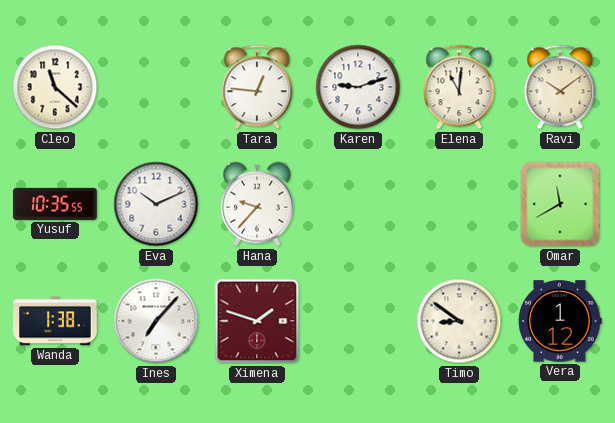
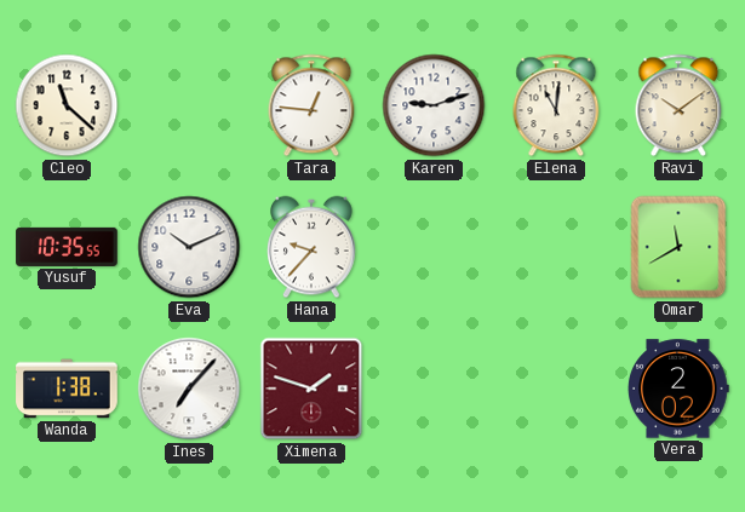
Timo: 8:51 -> none
Vera: 1:12 -> 2:02
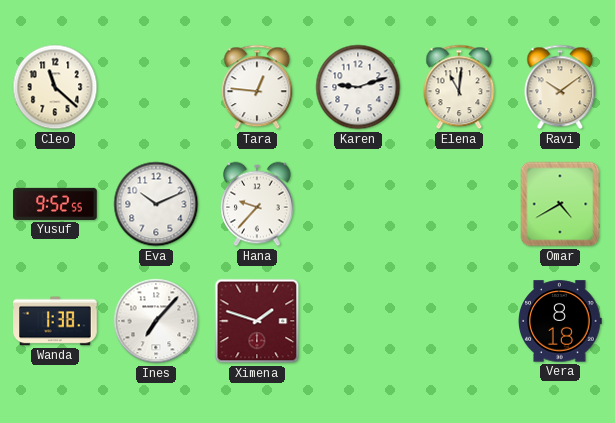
Yusuf: 10:35 -> 9:52
Omar: 11:40 -> 4:40
Vera: 2:02 -> 8:18
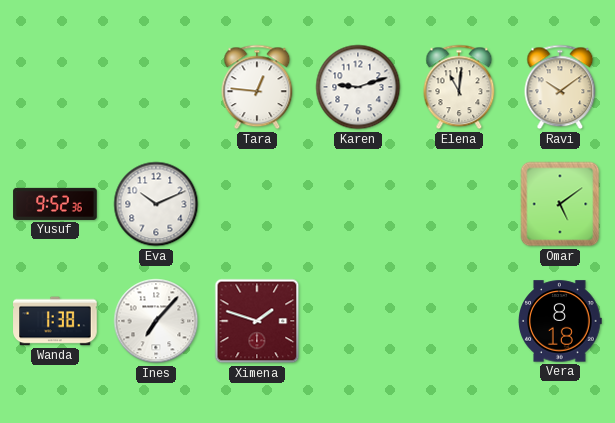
Cleo: 11:22 -> none
Yusuf: 9:52:55 -> 9:52:36
Hana: 9:37 -> none
Omar: 4:40 -> 5:09
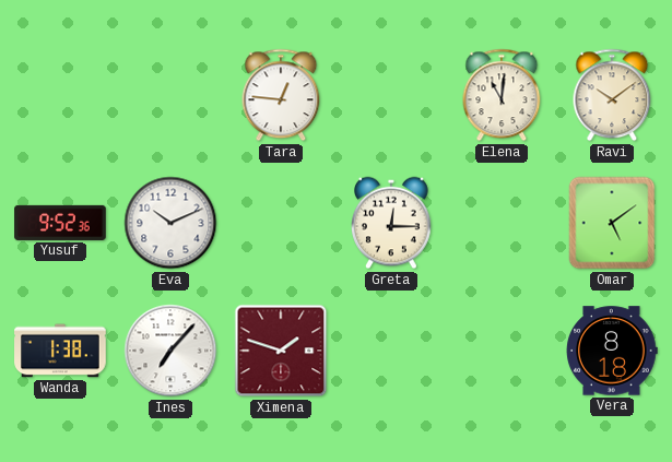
Karen: 9:12 -> none
Greta: none -> 12:15
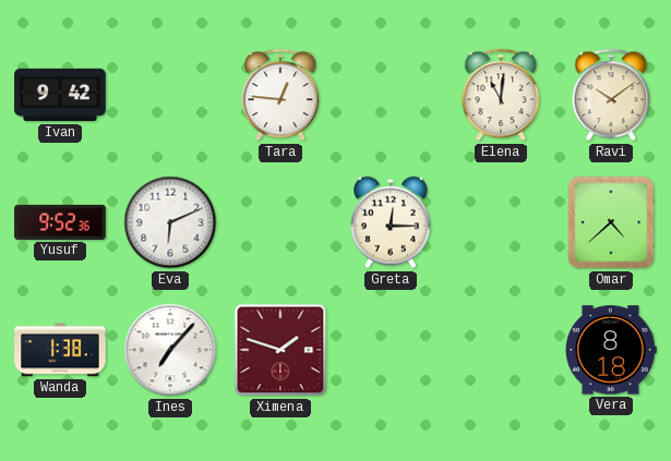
Ivan: none -> 9:42
Eva: 10:11 -> 6:11
Omar: 5:09 -> 4:38
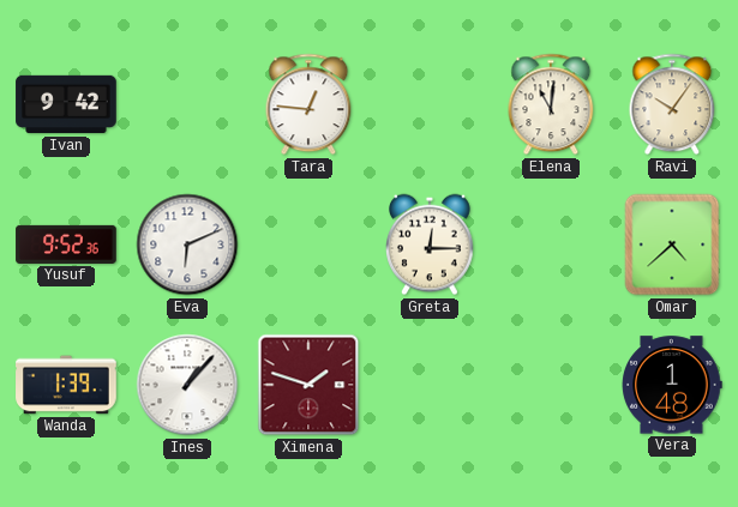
Ravi: 10:09 -> 10:06
Wanda: 1:38 -> 1:39
Ines: 7:07 -> 1:07
Vera: 8:18 -> 1:48
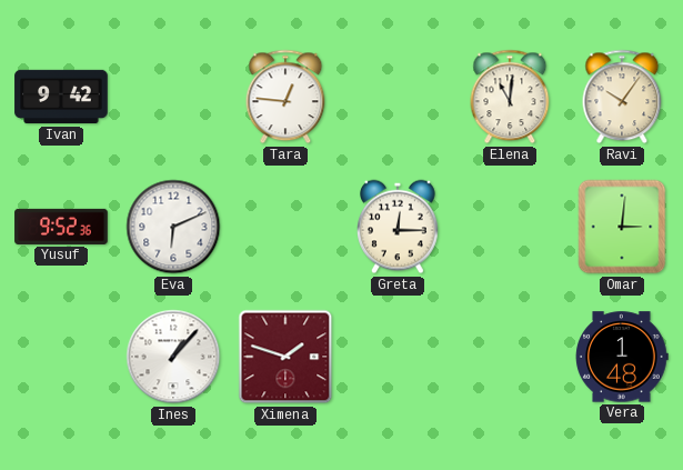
Omar: 4:38 -> 3:01
Wanda: 1:39 -> none
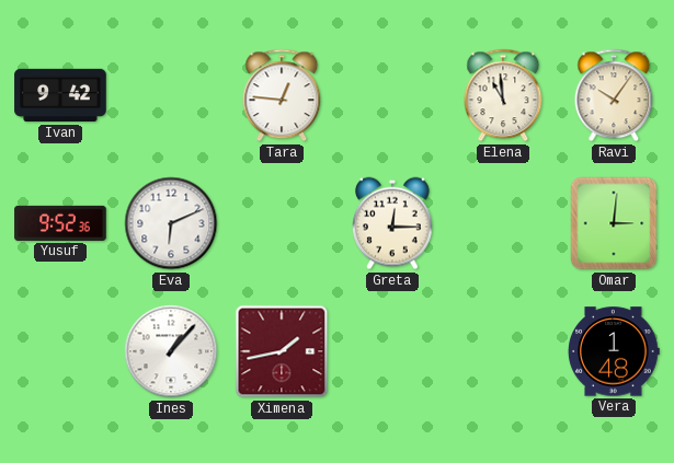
Elena: 11:01 -> 10:59
Ximena: 1:48 -> 1:43
